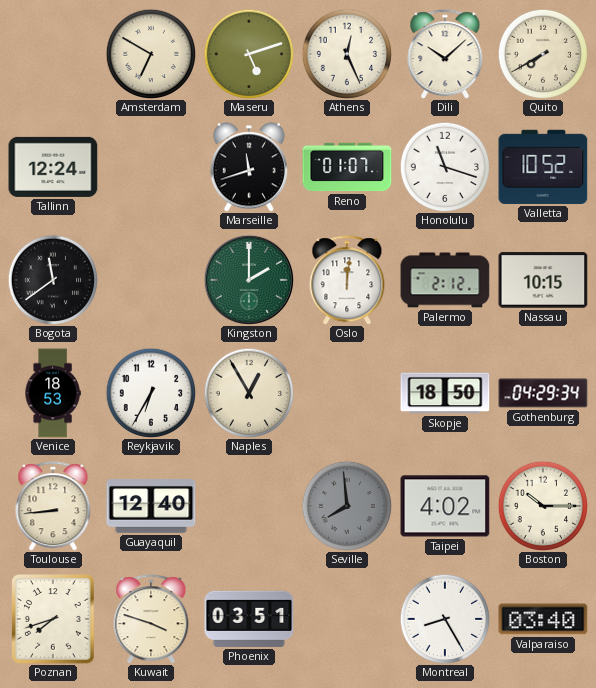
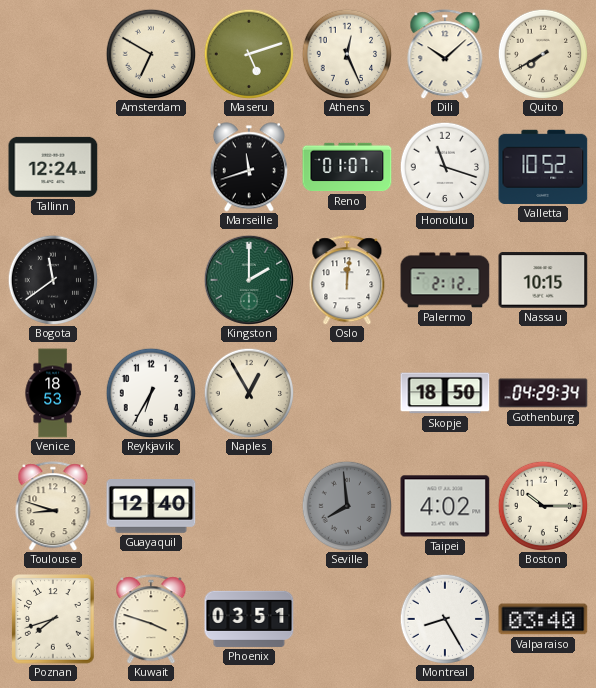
Toulouse: 8:44 -> 8:48
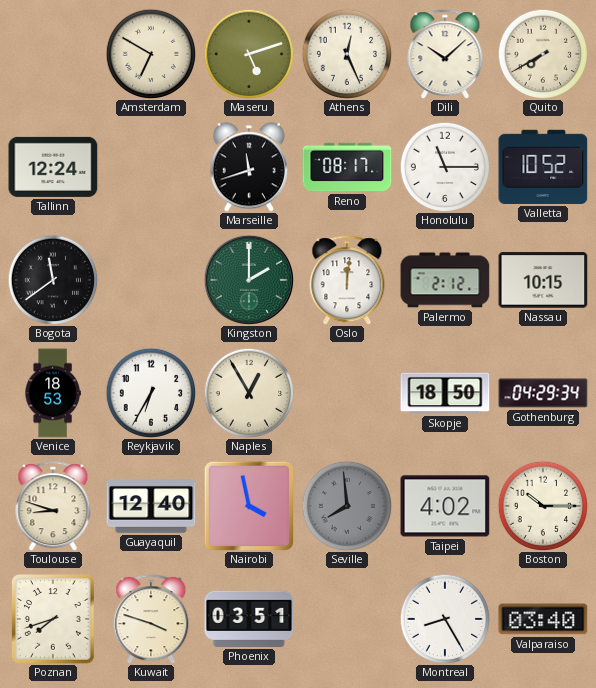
Reno: 01:07 -> 08:17
Honolulu: 11:18 -> 11:15
Nairobi: none -> 3:58
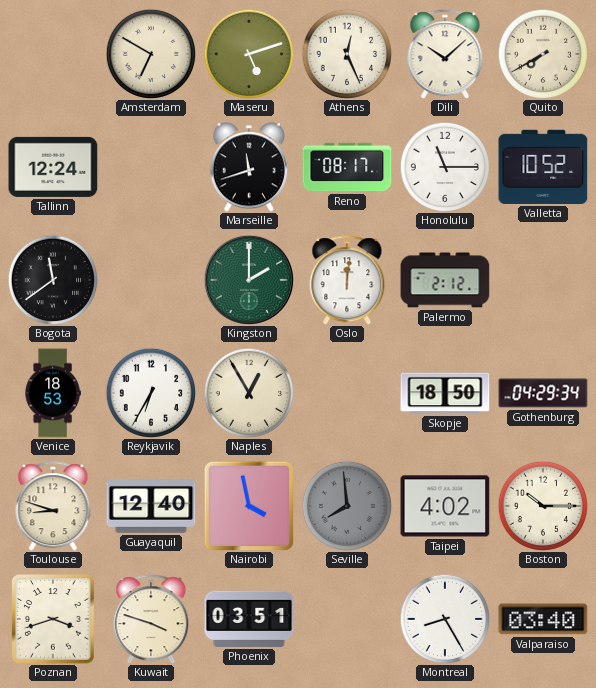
Nassau: 10:15 -> none
Poznan: 7:42 -> 3:42
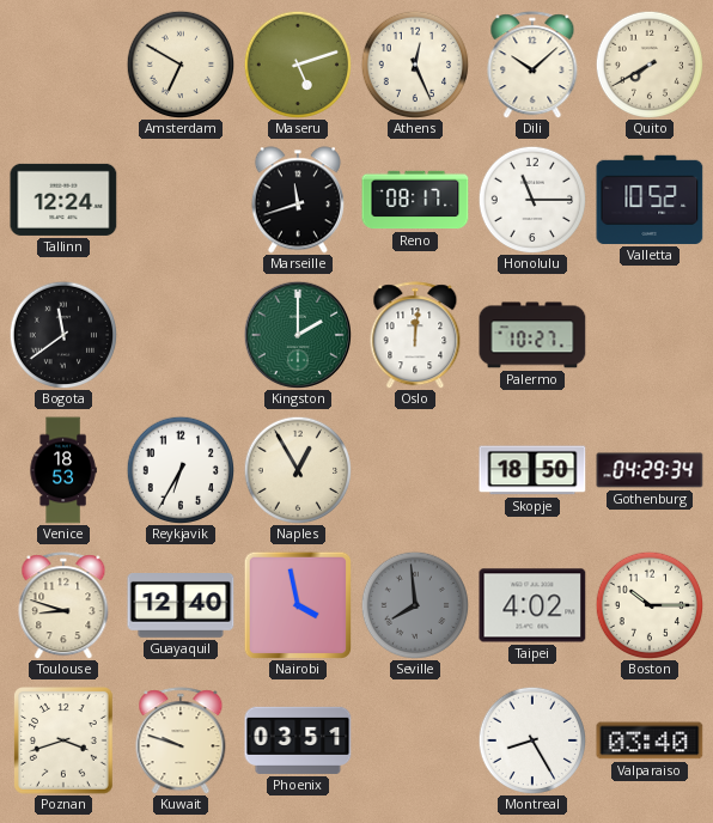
Palermo: 2:12 -> 10:27
Kuwait: 3:48 -> 9:48
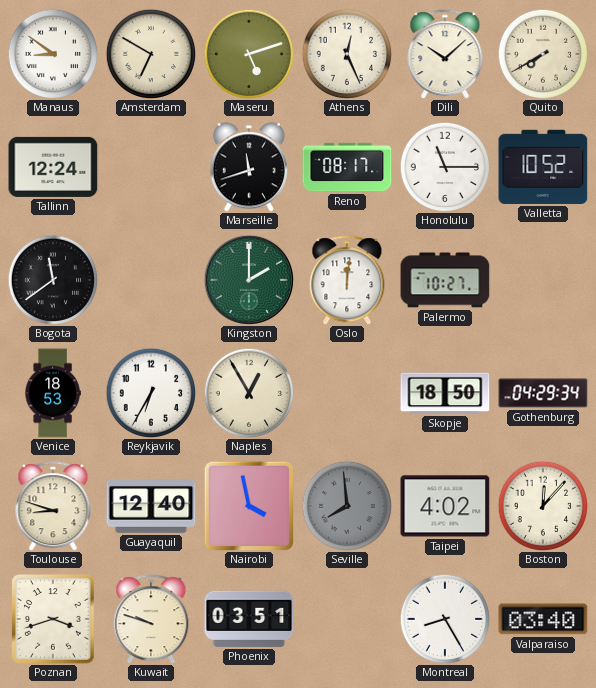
Manaus: none -> 8:51
Boston: 10:15 -> 12:07
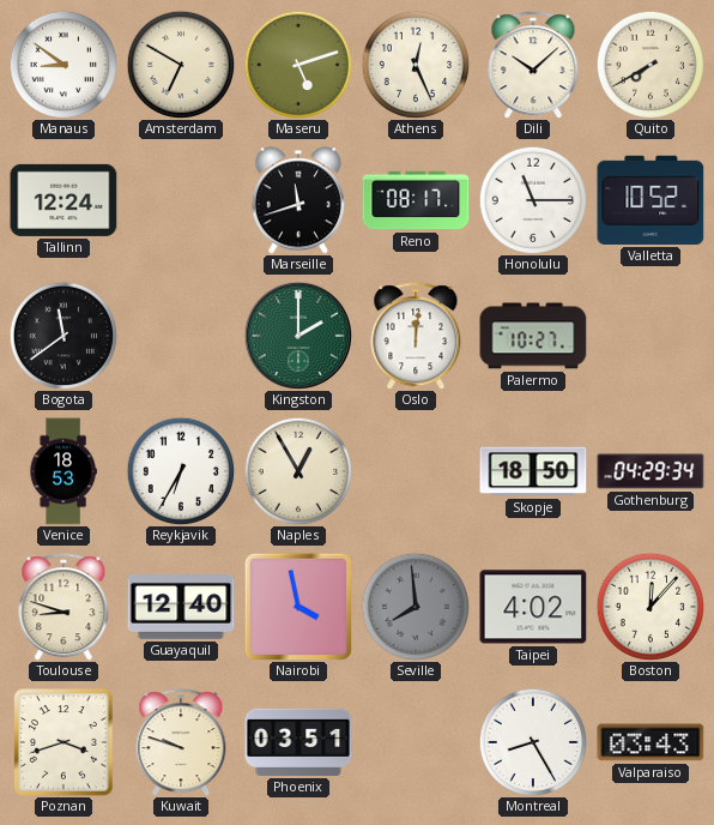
Valparaiso: 03:40 -> 03:43
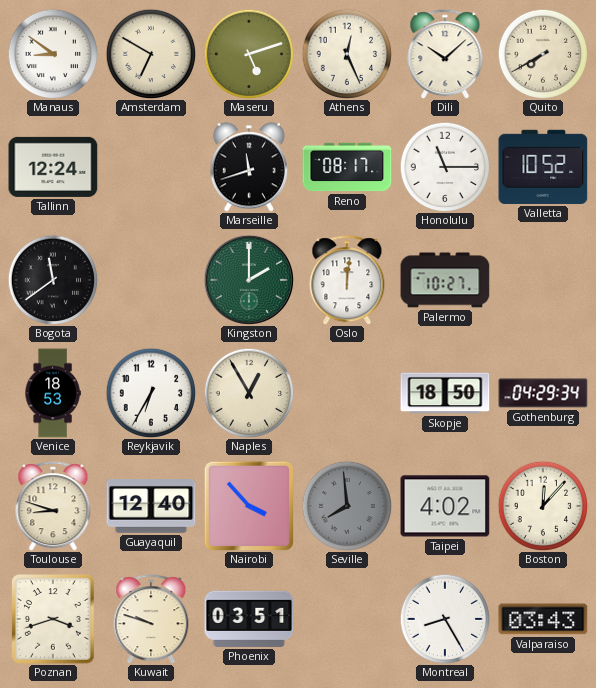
Nairobi: 3:58 -> 3:53
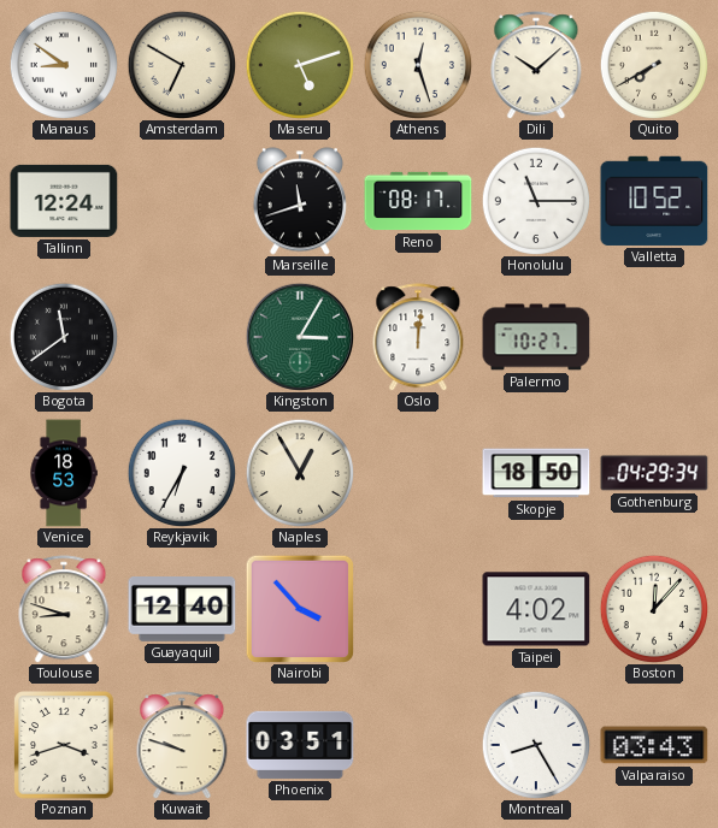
Athens: 12:26 -> 12:27
Kingston: 2:00 -> 3:05
Seville: 7:59 -> none
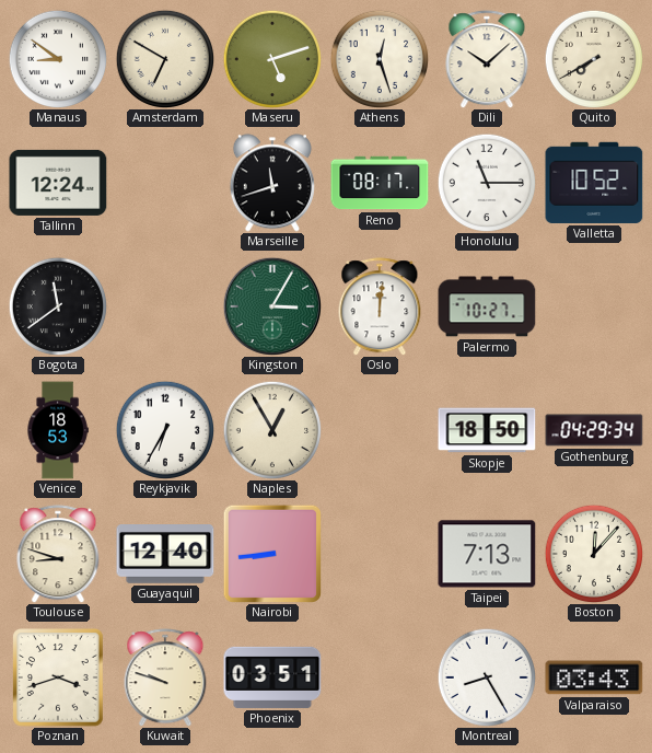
Nairobi: 3:53 -> 8:44
Taipei: 4:02 -> 7:13
